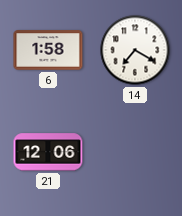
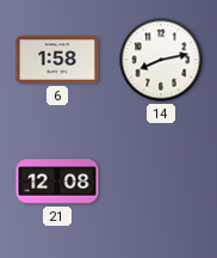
14: 7:20 -> 8:13
21: 12:06 -> 12:08
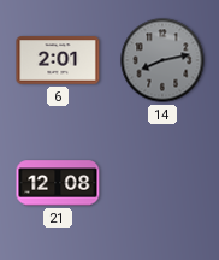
6: 1:58 -> 2:01
14 dial: white -> grey
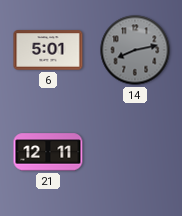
6: 2:01 -> 5:01
21: 12:08 -> 12:11
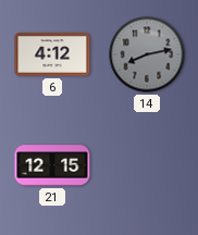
6: 5:01 -> 4:12
21: 12:11 -> 12:15
